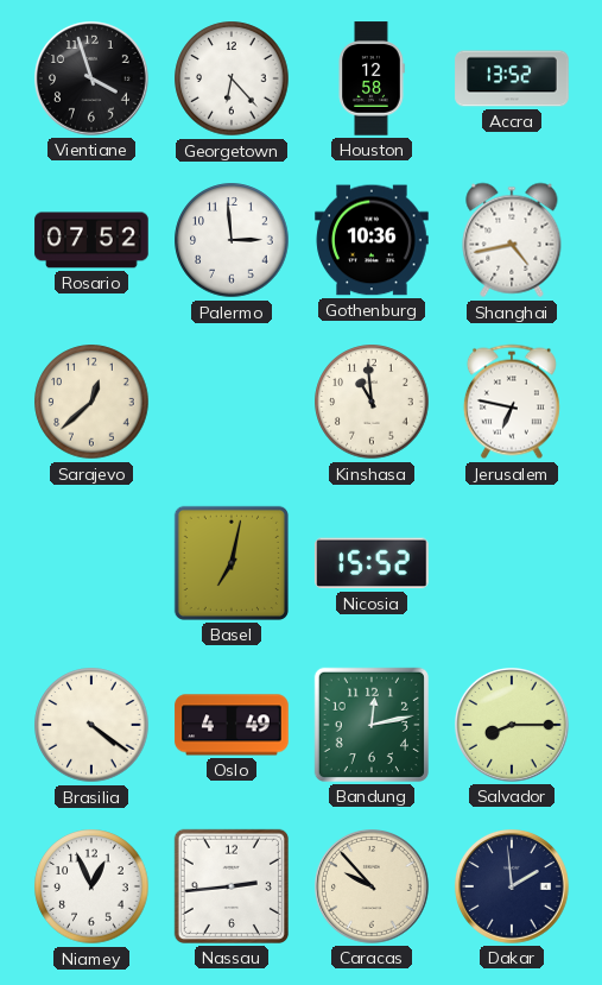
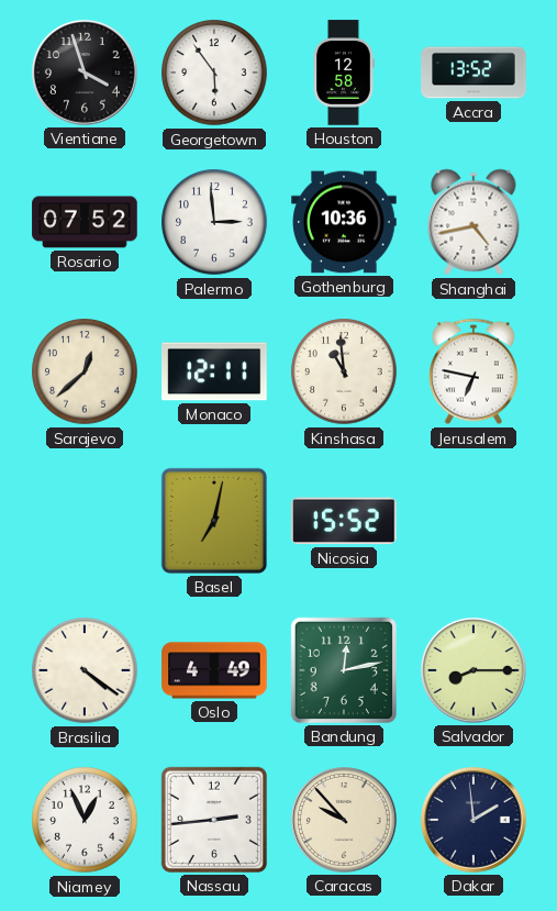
Georgetown: 6:23 -> 5:54
Monaco: none -> 12:11
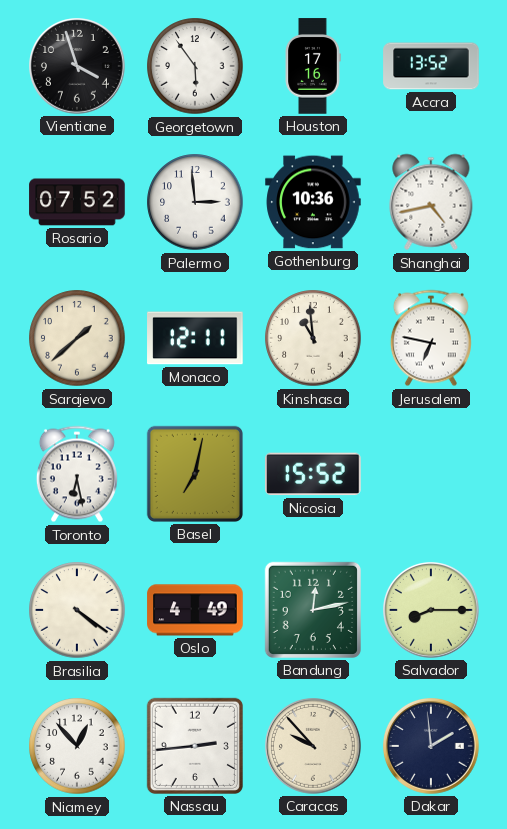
Houston: 12:58 -> 17:16
Sarajevo: 12:38 -> 1:38
Toronto: none -> 6:28
Niamey: 12:56 -> 12:53
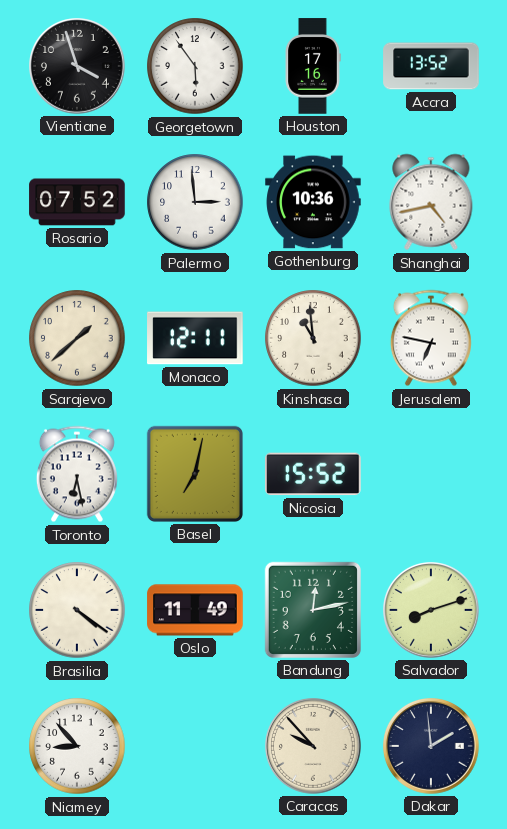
Oslo: 4:49 -> 11:49
Salvador: 8:15 -> 8:12
Niamey: 12:53 -> 8:53
Nassau: 2:44 -> none
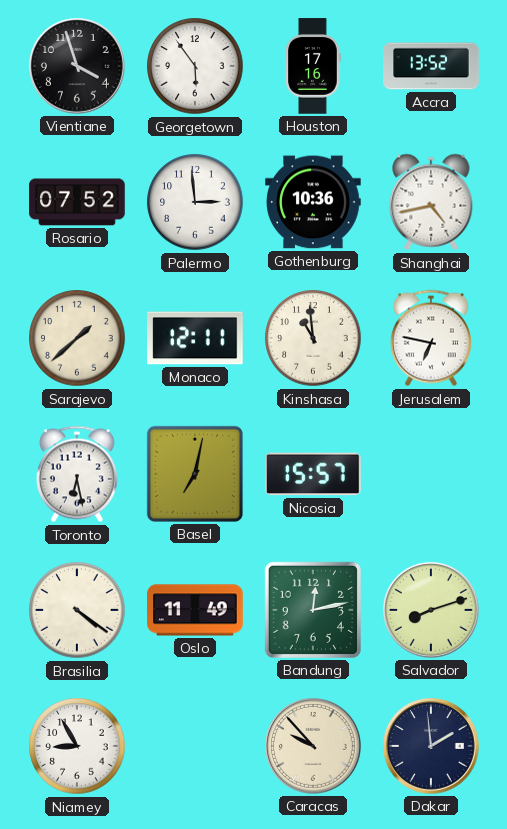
Nicosia: 15:52 -> 15:57
Niamey: 8:53 -> 8:55
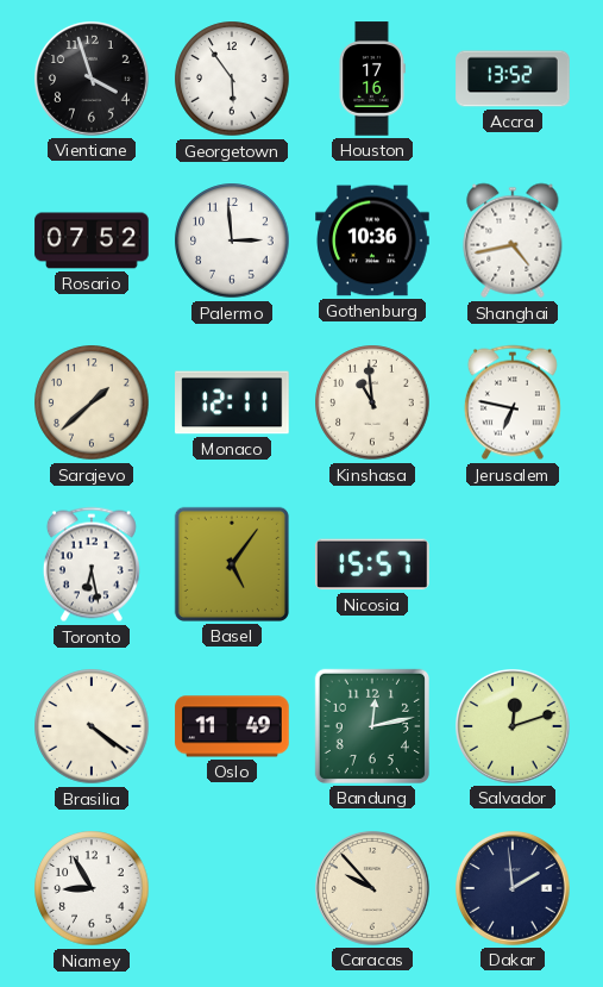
Basel: 7:02 -> 5:06
Salvador: 8:12 -> 12:12
